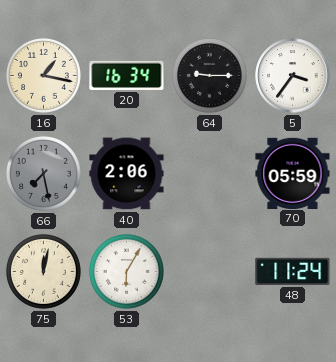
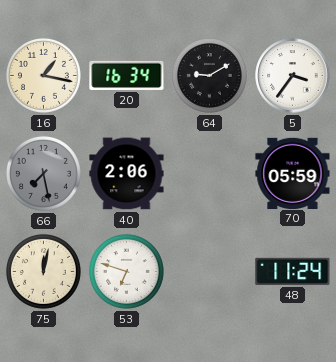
64: 9:15 -> 9:10
53: 6:05 -> 6:48
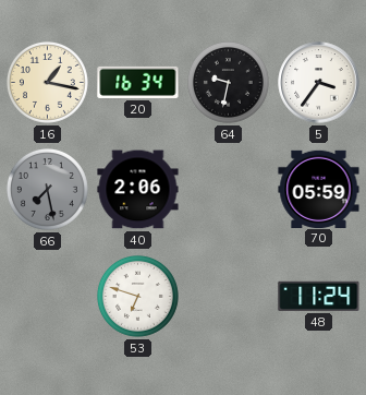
64: 9:10 -> 9:32
75: 12:02 -> none
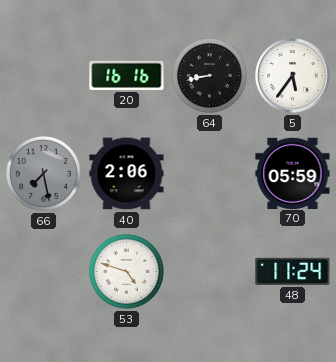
16: 1:17 -> none
20: 16:34 -> 16:16
64: 9:32 -> 8:43
5: 3:36 -> 5:36
53: 6:48 -> 4:48
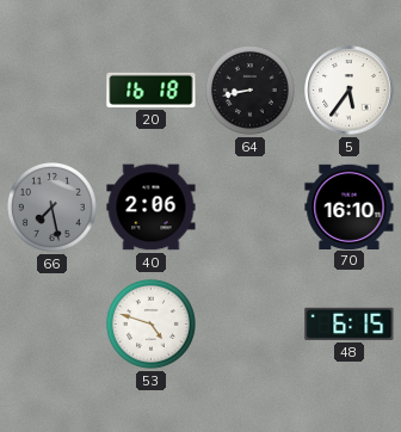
20: 16:16 -> 16:18
70: 05:59 -> 16:10
48: 11:24 -> 6:15
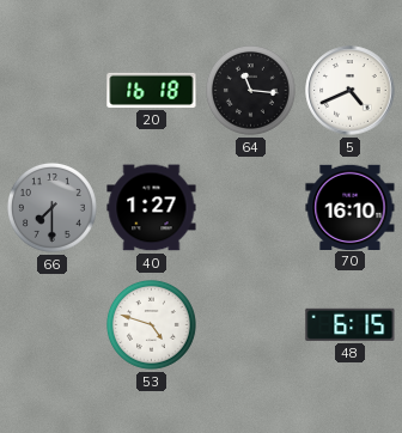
64: 8:43 -> 11:16
5: 5:36 -> 4:41
66: 7:28 -> 7:30
40: 2:06 -> 1:27
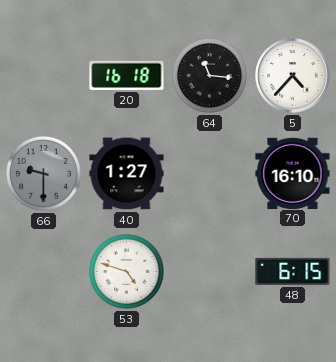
5: 4:41 -> 4:37
66: 7:30 -> 9:30
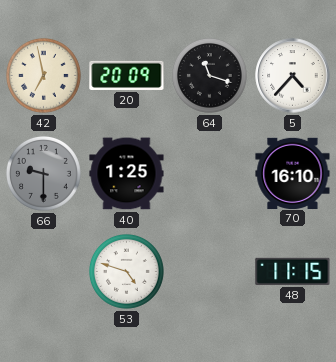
42: none -> 6:58
20: 16:18 -> 20:09
64: 11:16 -> 11:18
40: 1:27 -> 1:25
48: 6:15 -> 11:15
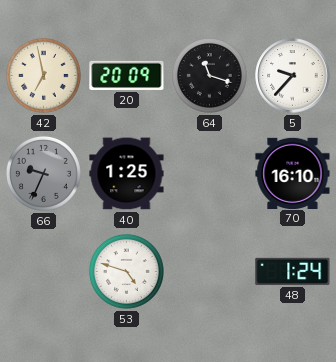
5: 4:37 -> 9:37
66: 9:30 -> 9:34
48: 11:15 -> 1:24
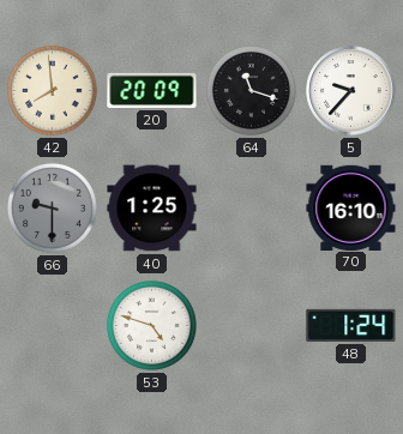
42: 6:58 -> 7:59
66: 9:34 -> 9:30
